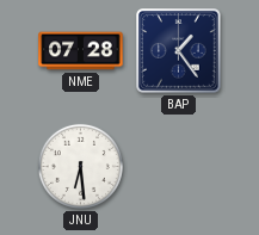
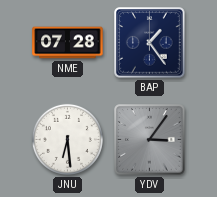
YDV: none -> 3:06
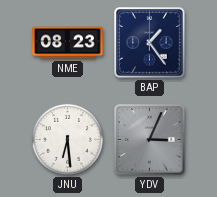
NME: 07:28 -> 08:23
YDV: 3:06 -> 3:04
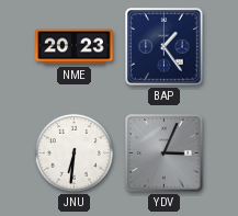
NME: 08:23 -> 20:23
JNU: 6:29 -> 6:31
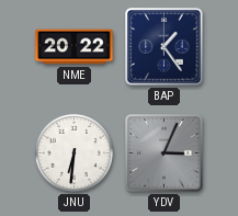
NME: 20:23 -> 20:22
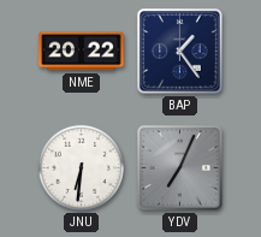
YDV: 3:04 -> 7:04
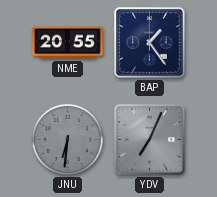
NME: 20:22 -> 20:55
JNU dial: white -> grey
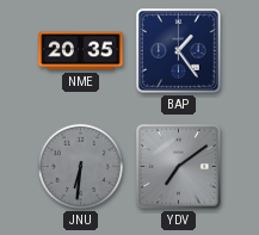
NME: 20:55 -> 20:35
YDV: 7:04 -> 7:09
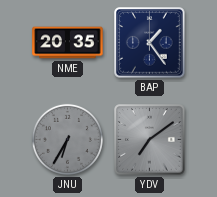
JNU: 6:31 -> 6:35
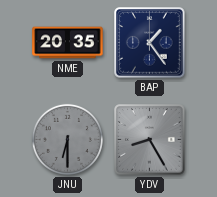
JNU: 6:35 -> 6:30
YDV: 7:09 -> 8:25
